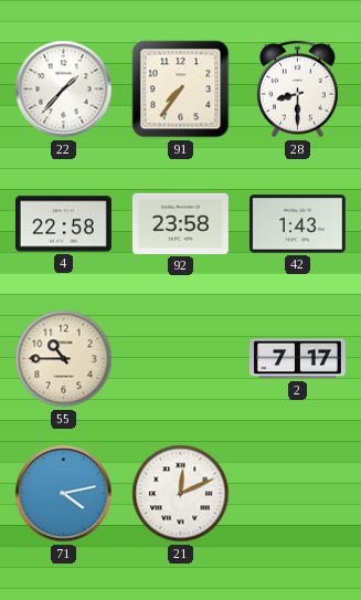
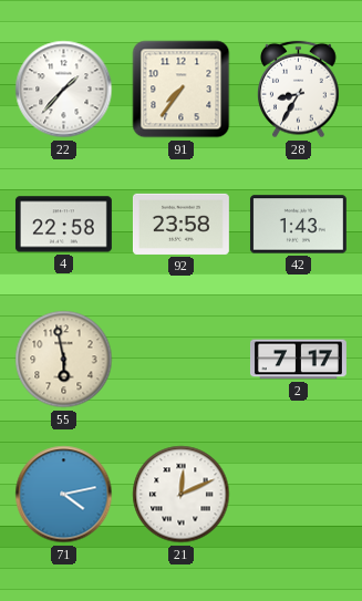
28: 8:30 -> 8:35
55: 10:45 -> 5:58
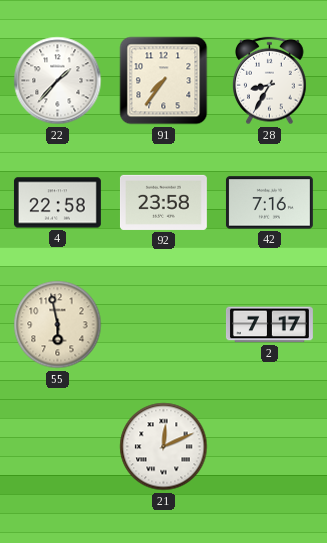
42: 1:43 -> 7:16
71: 4:13 -> none
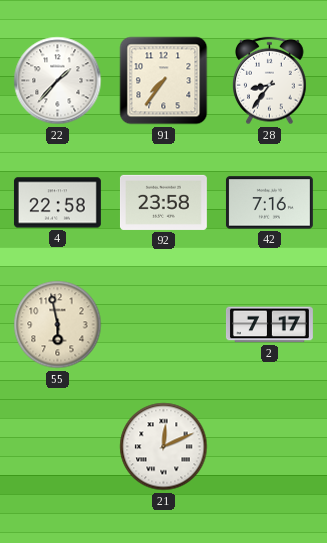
28: 8:35 -> 8:36
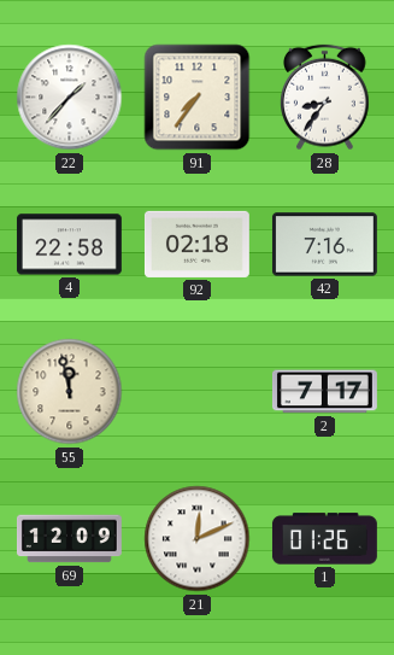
92: 23:58 -> 02:18
55: 5:58 -> 11:58
69: none -> 12:09
1: none -> 01:26
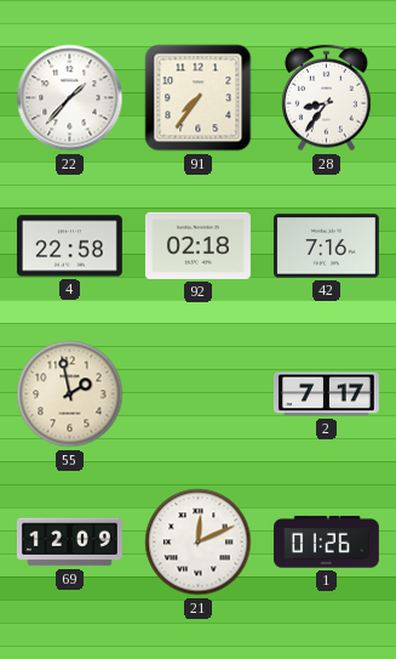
55: 11:58 -> 1:58
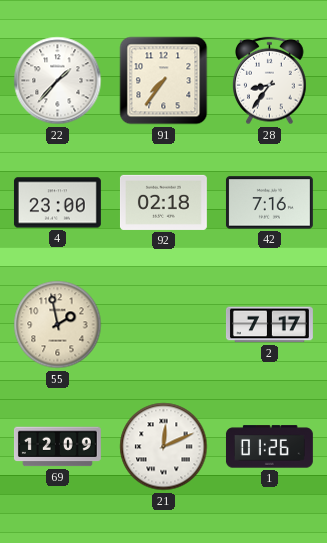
4: 22:58 -> 23:00
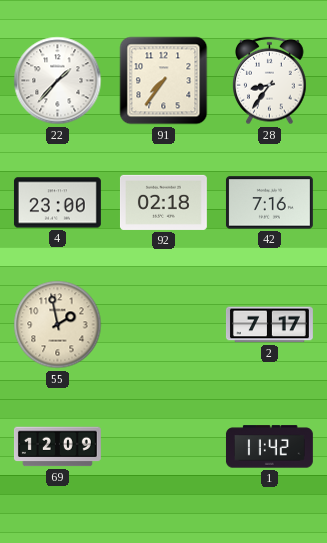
21: 12:11 -> none
1: 01:26 -> 11:42
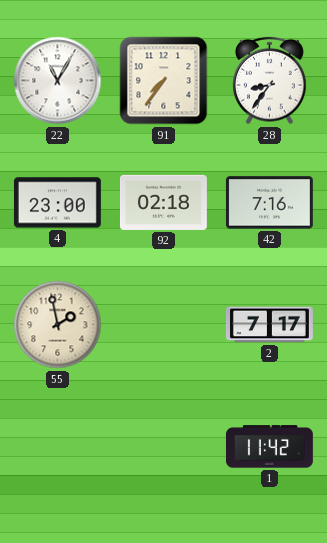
22: 1:37 -> 11:05
69: 12:09 -> none
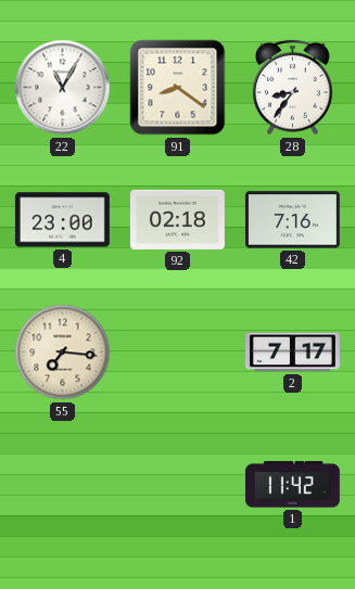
91: 7:36 -> 8:21
55: 1:58 -> 7:16
